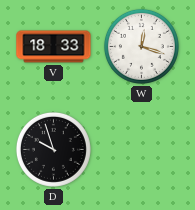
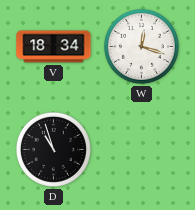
V: 18:33 -> 18:34
D: 9:57 -> 10:57
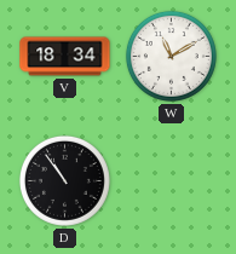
W: 12:18 -> 11:10
D: 10:57 -> 10:54
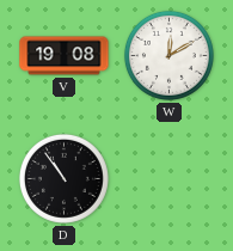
V: 18:34 -> 19:08
W: 11:10 -> 12:10
